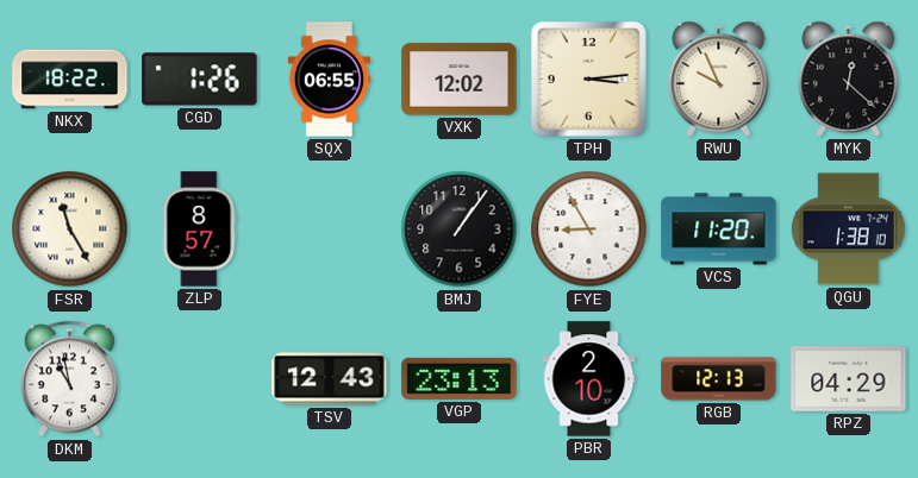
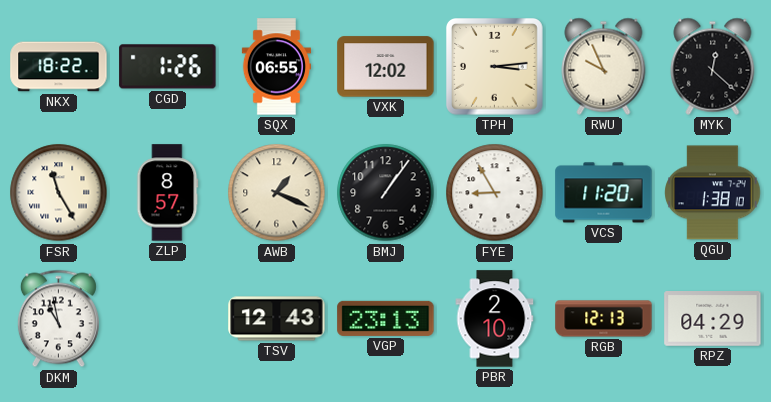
AWB: none -> 1:19
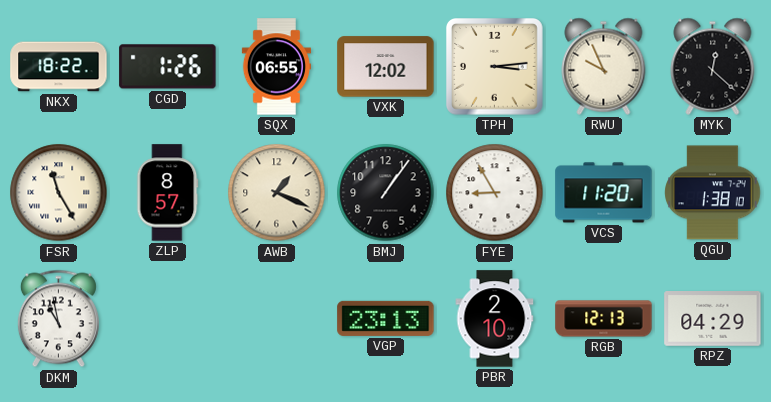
TSV: 12:43 -> none
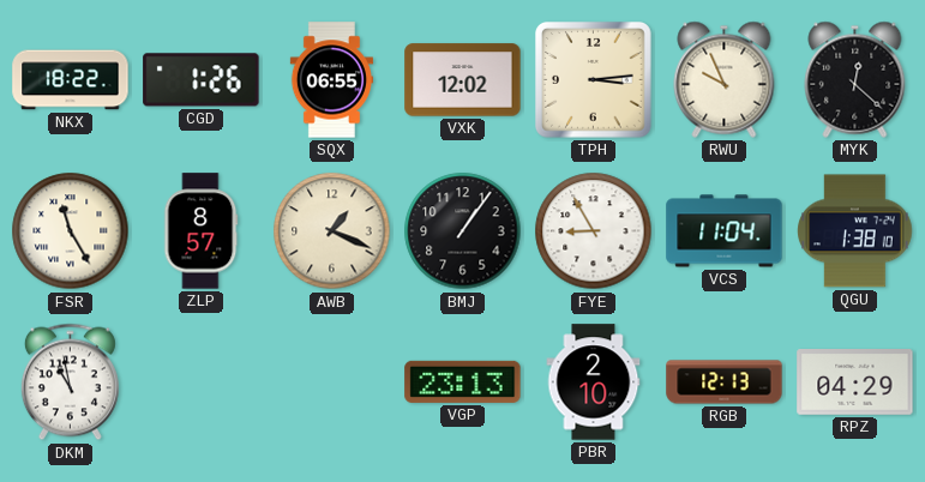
VCS: 11:20 -> 11:04
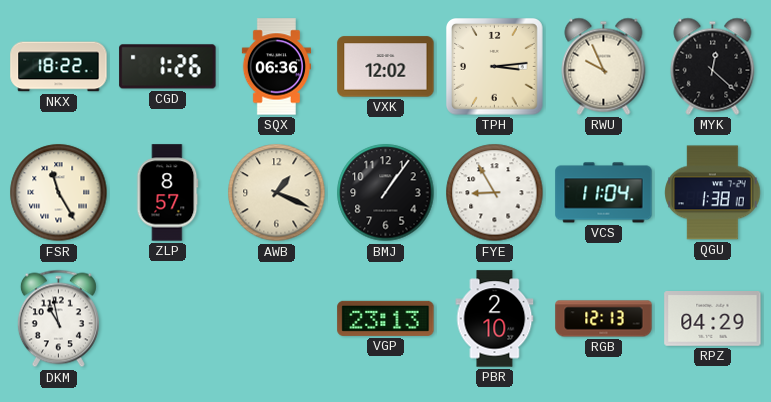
SQX: 06:55 -> 06:36
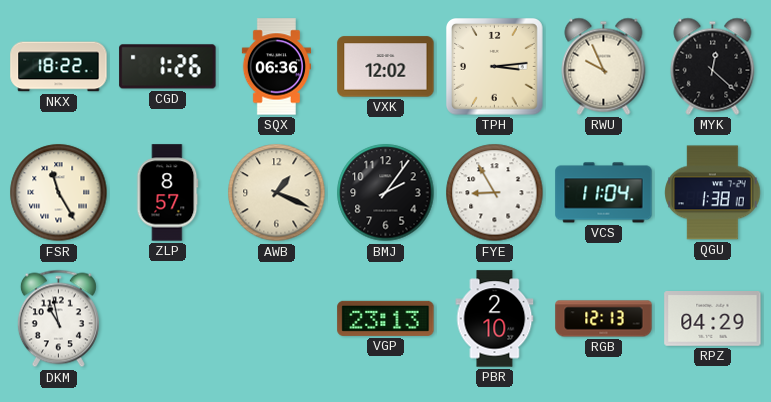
BMJ: 1:06 -> 2:06
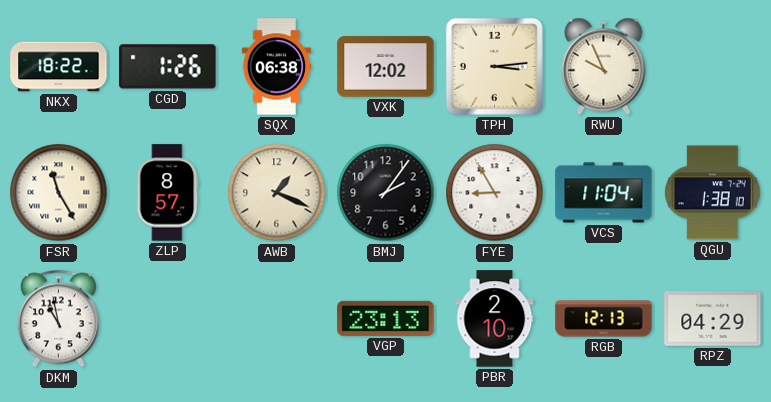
SQX: 06:36 -> 06:38
MYK: 12:22 -> none
